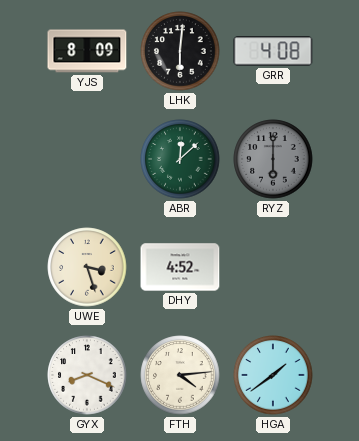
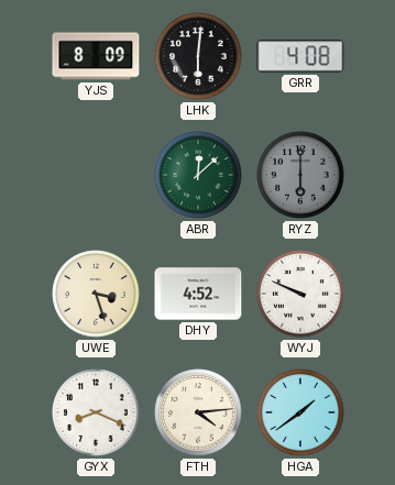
WYJ: none -> 9:49
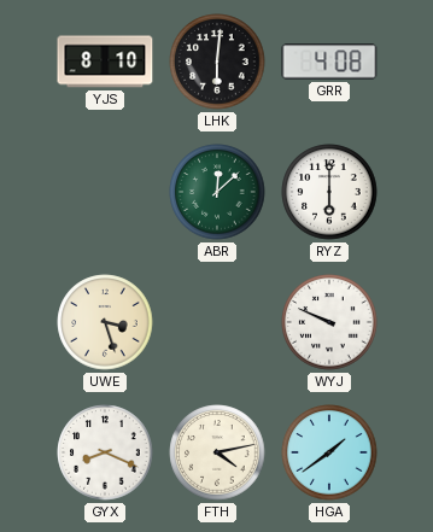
YJS: 8:09 -> 8:10
RYZ dial: grey -> white
DHY: 4:52 -> none
FTH: 4:14 -> 4:13
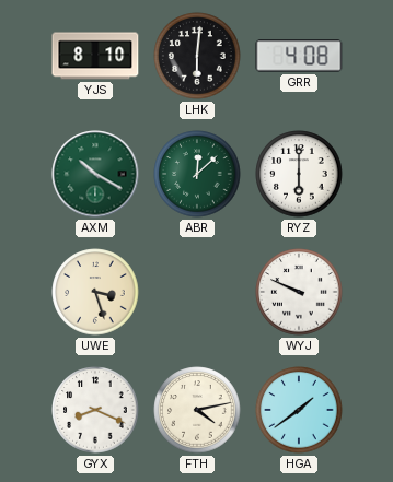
AXM: none -> 10:20
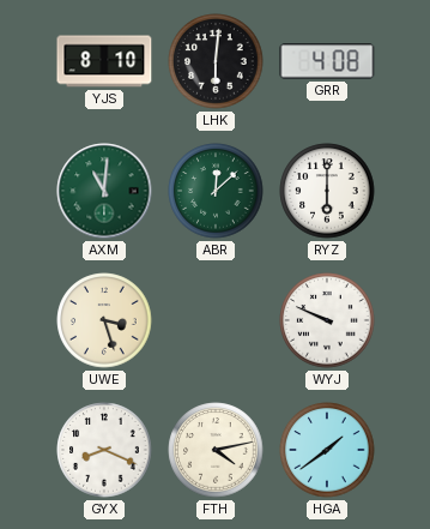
AXM: 10:20 -> 11:01
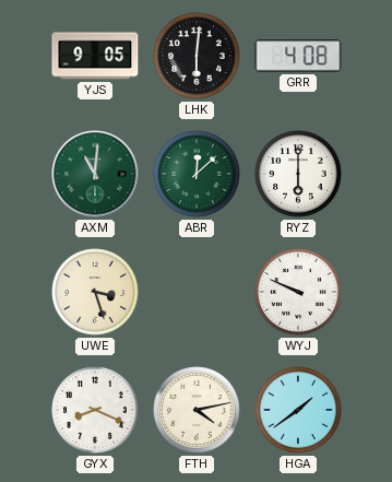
YJS: 8:10 -> 9:05
